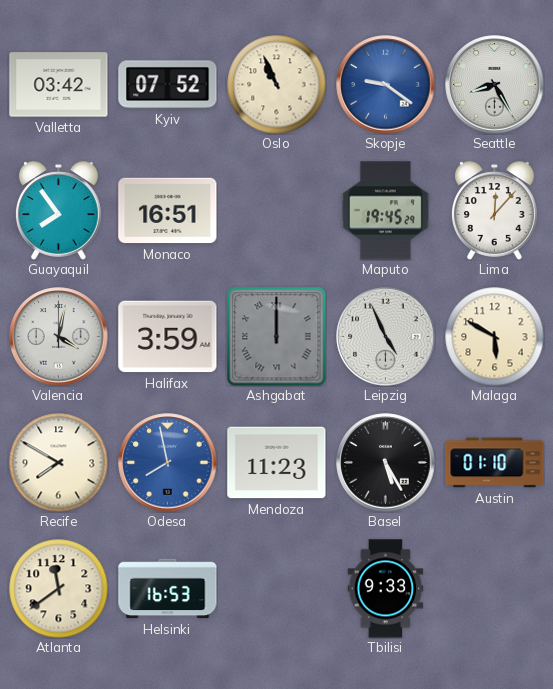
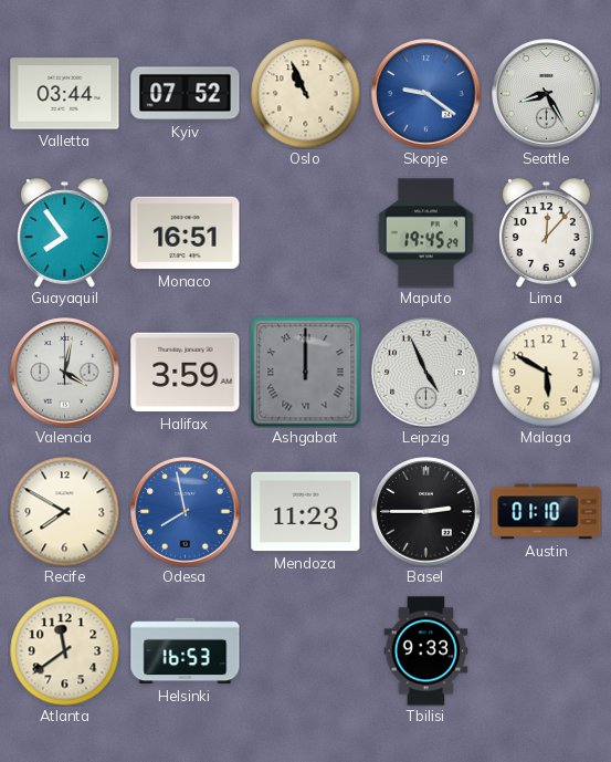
Valletta: 03:42 -> 03:44
Basel: 5:25 -> 2:45
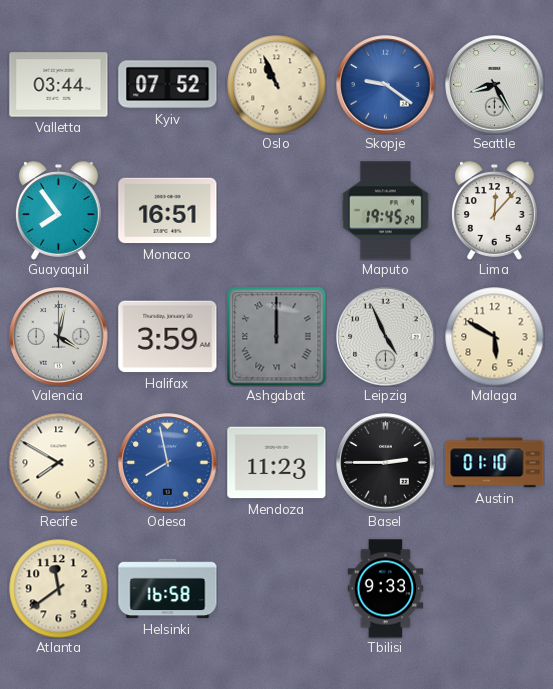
Helsinki: 16:53 -> 16:58
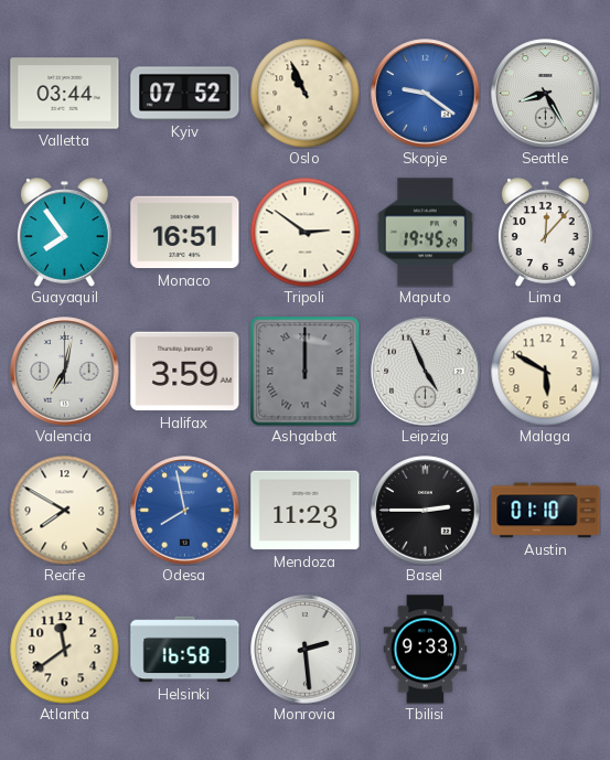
Tripoli: none -> 2:51
Valencia: 4:02 -> 7:02
Monrovia: none -> 2:29
